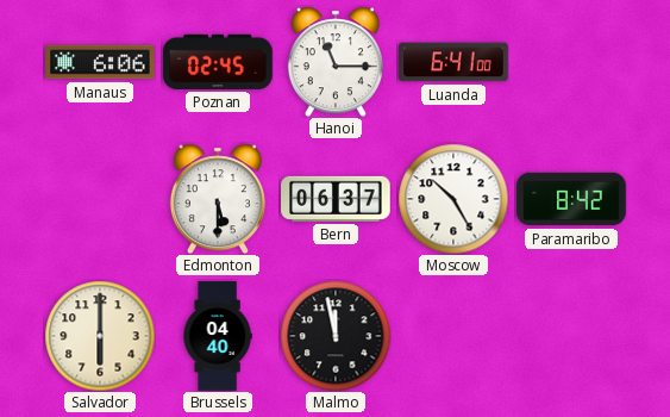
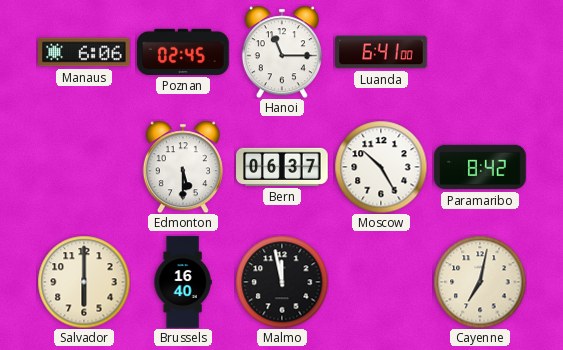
Brussels: 04:40 -> 16:40
Cayenne: none -> 7:02
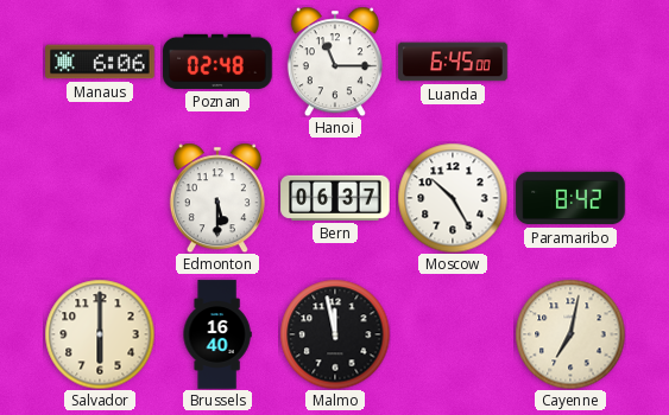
Poznan: 02:45 -> 02:48
Luanda: 6:41 -> 6:45
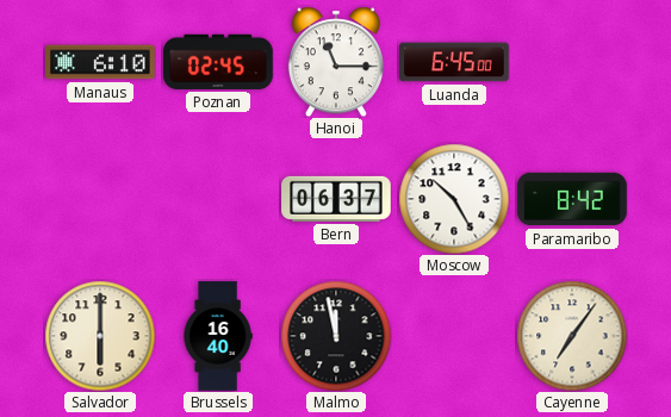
Manaus: 6:06 -> 6:10
Poznan: 02:48 -> 02:45
Edmonton: 5:30 -> none
Cayenne: 7:02 -> 7:06
